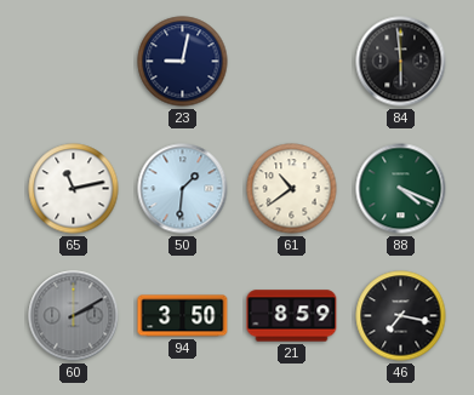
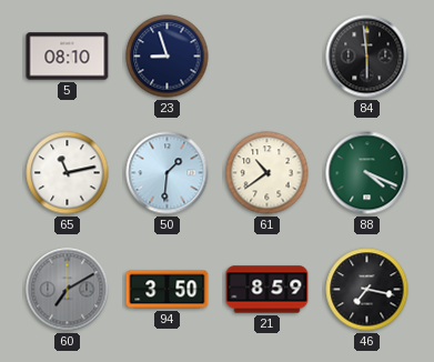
5: none -> 08:10
23: 9:02 -> 8:57
60: 2:10 -> 7:10
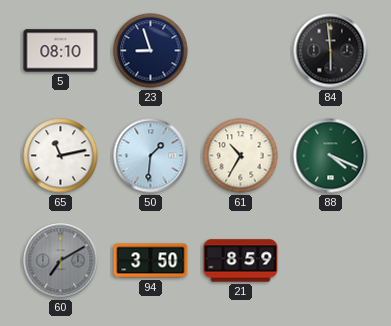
61: 10:39 -> 10:35
46: 7:17 -> none
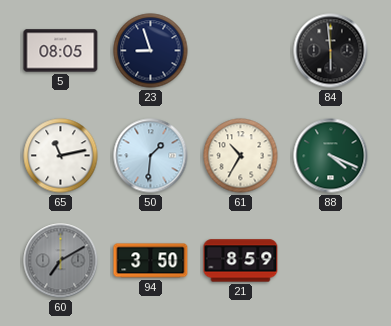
5: 08:10 -> 08:05
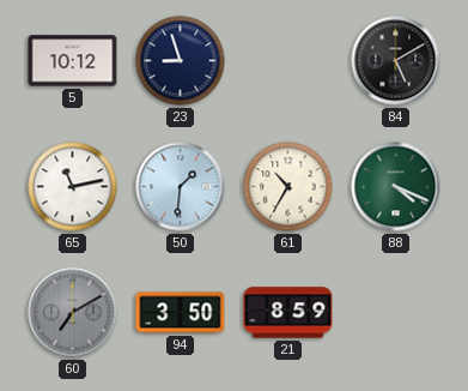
5: 08:05 -> 10:12
84: 5:59 -> 5:10
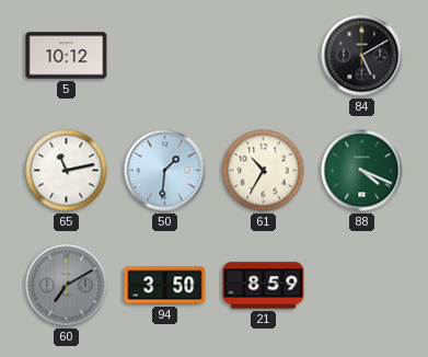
23: 8:57 -> none
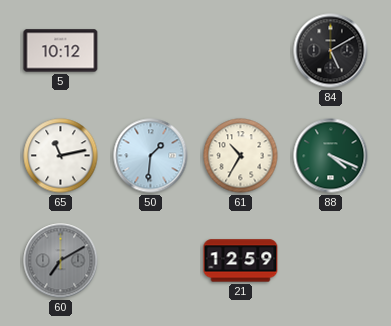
94: 3:50 -> none
21: 8:59 -> 12:59
